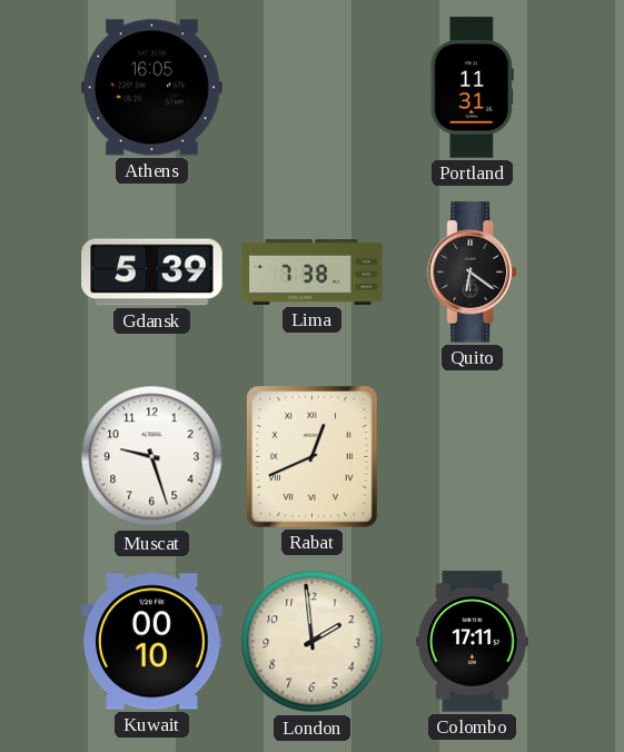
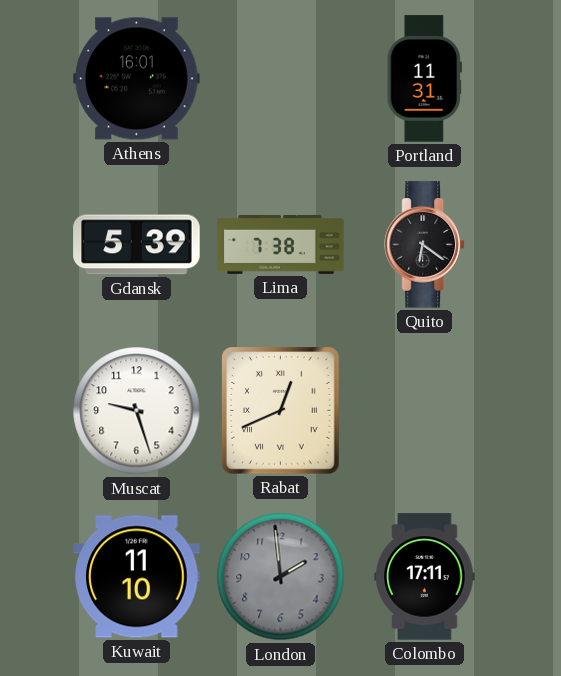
Athens: 16:05 -> 16:01
Kuwait: 00:10 -> 11:10
London dial: cream -> grey
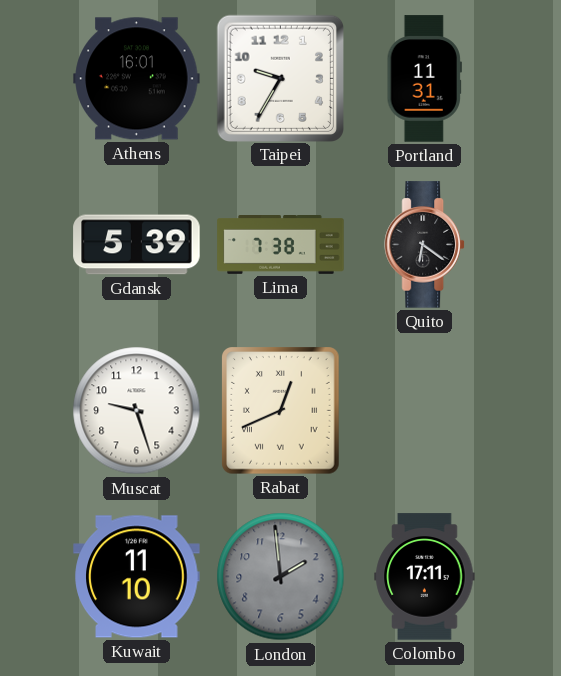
Taipei: none -> 9:35
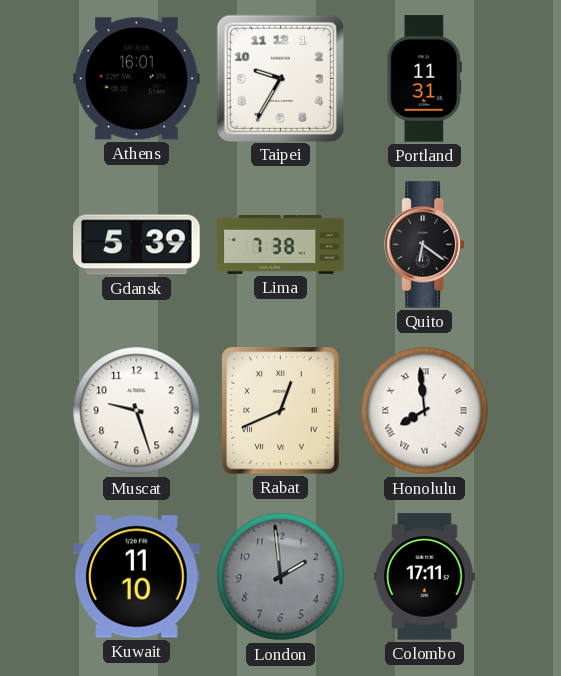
Honolulu: none -> 7:59
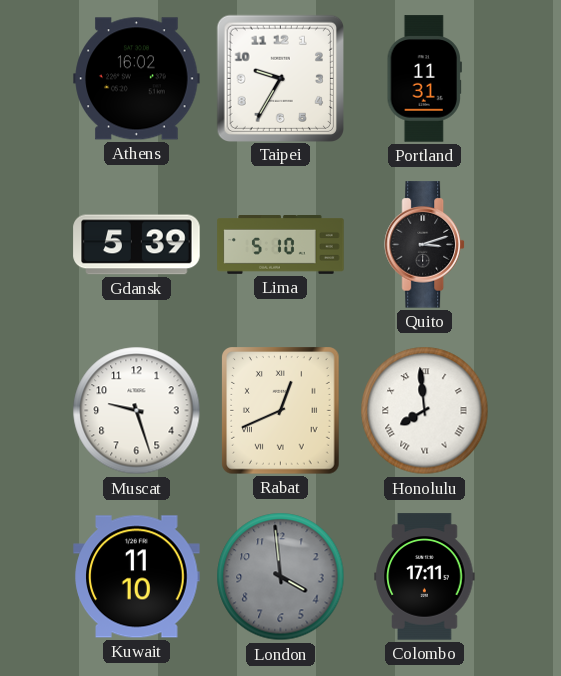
Athens: 16:01 -> 16:02
Lima: 7:38 -> 5:10
Quito: 6:21 -> 3:12
London: 1:59 -> 3:59
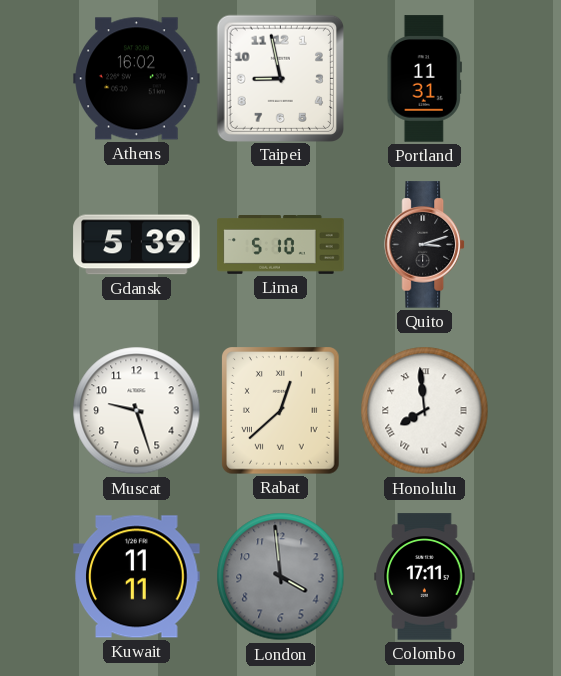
Taipei: 9:35 -> 8:58
Rabat: 12:41 -> 12:38
Kuwait: 11:10 -> 11:11
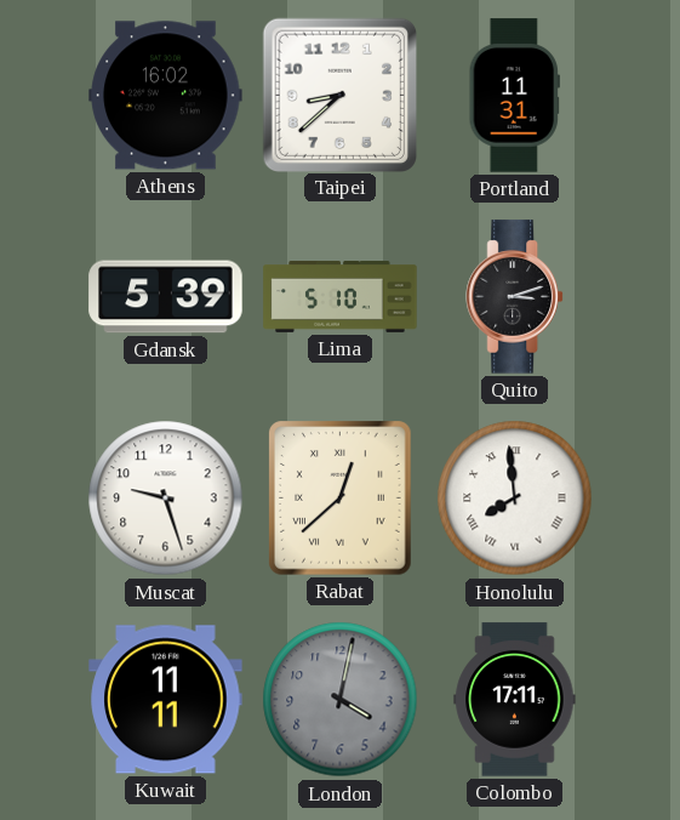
Taipei: 8:58 -> 8:38
London: 3:59 -> 4:02
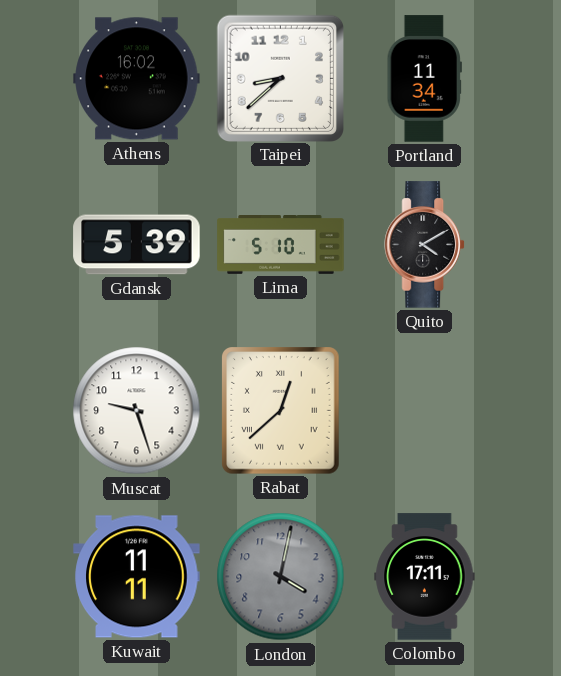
Portland: 11:31 -> 11:34
Quito: 3:12 -> 4:10
Honolulu: 7:59 -> none
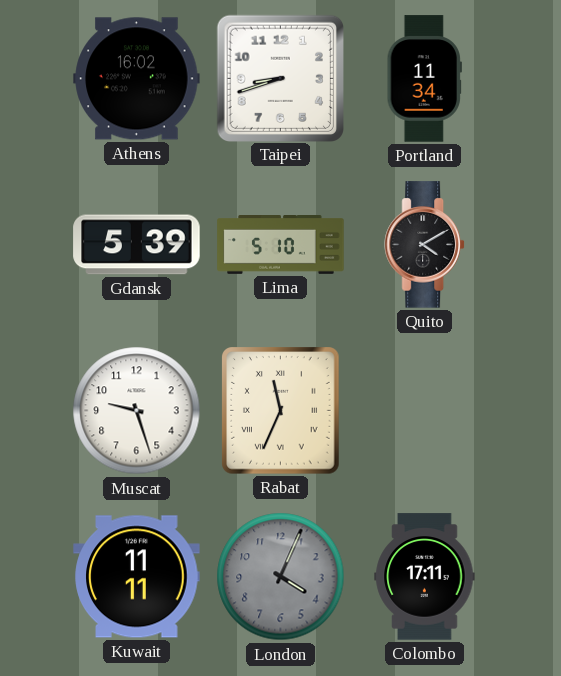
Taipei: 8:38 -> 8:42
Rabat: 12:38 -> 11:34
London: 4:02 -> 4:04
